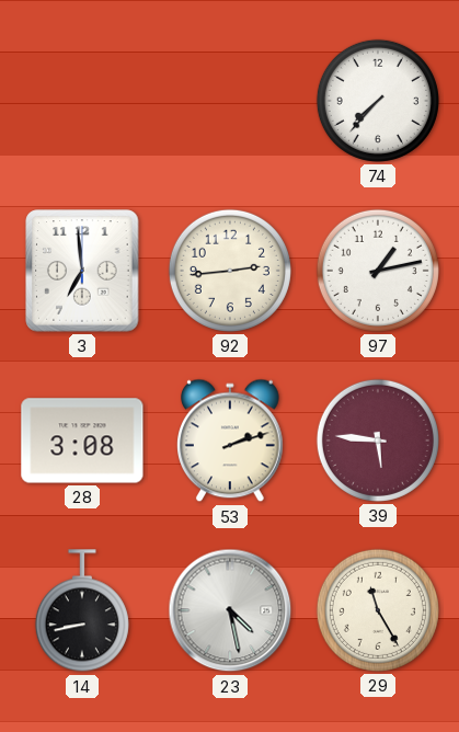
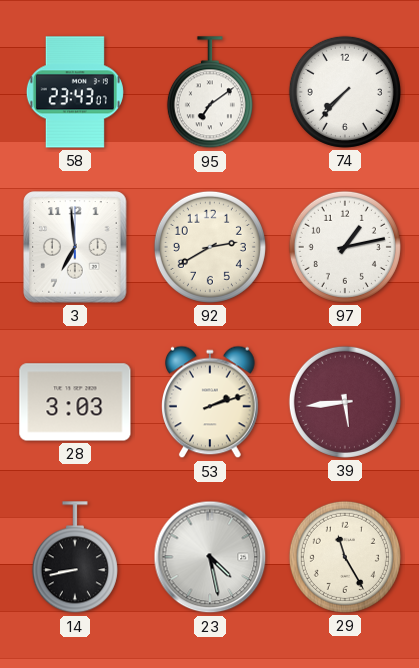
58: none -> 23:43
95: none -> 7:09
92: 2:44 -> 2:40
28: 3:08 -> 3:03
39: 5:46 -> 5:44
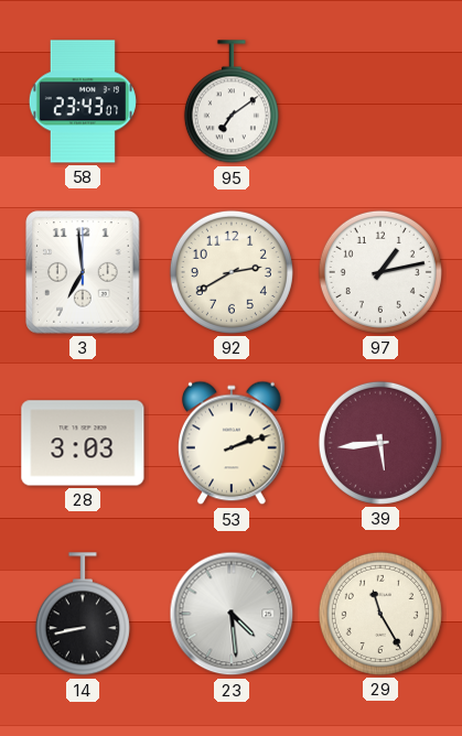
74: 7:37 -> none
23: 4:28 -> 4:29
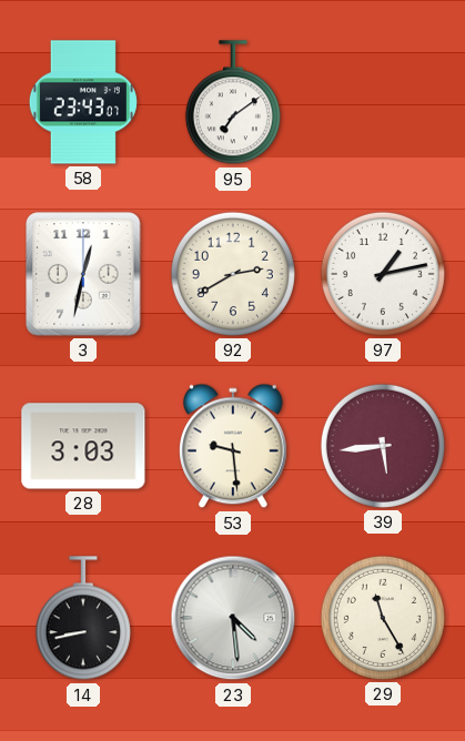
3: 6:59 -> 12:32
53: 2:12 -> 9:29
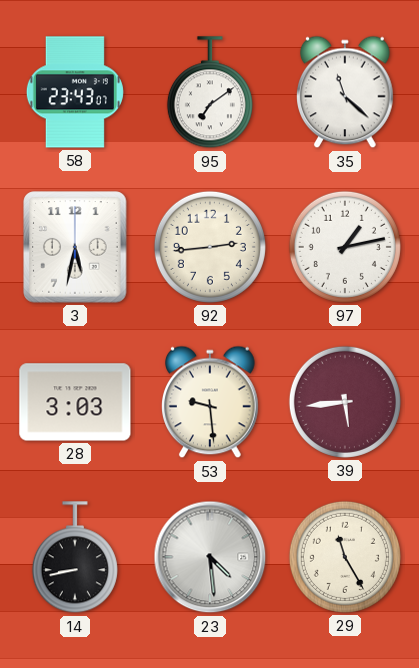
35: none -> 11:22
3: 12:32 -> 5:32
92: 2:40 -> 2:44
